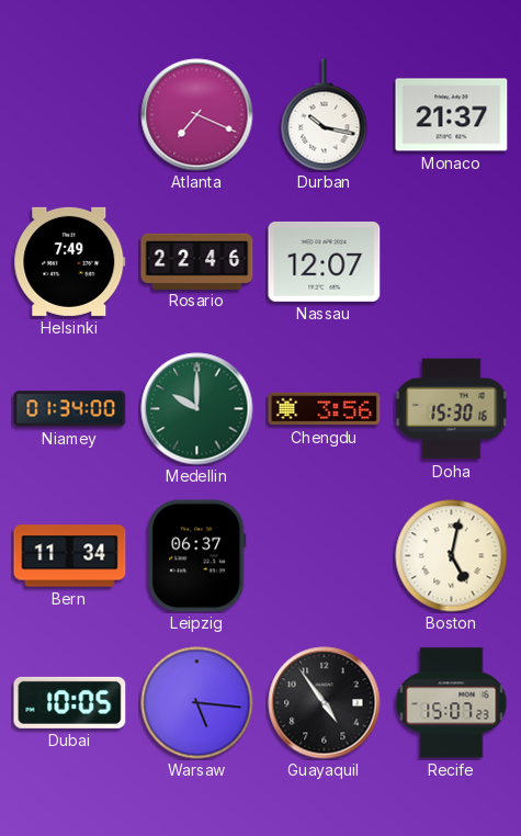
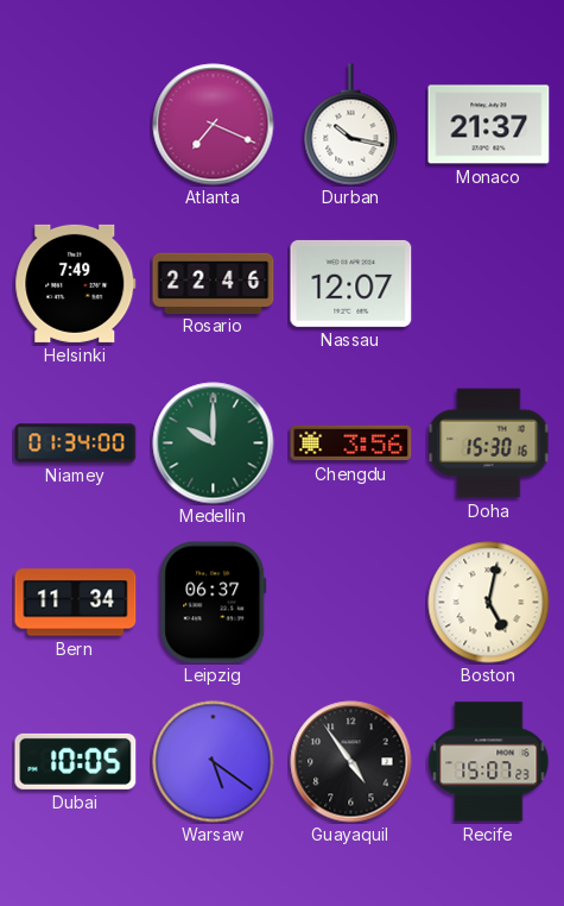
Warsaw: 5:16 -> 5:21
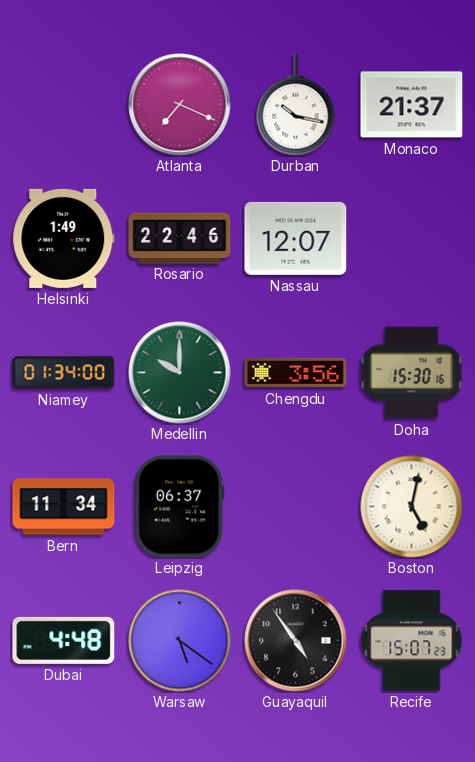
Helsinki: 7:49 -> 1:49
Dubai: 10:05 -> 4:48
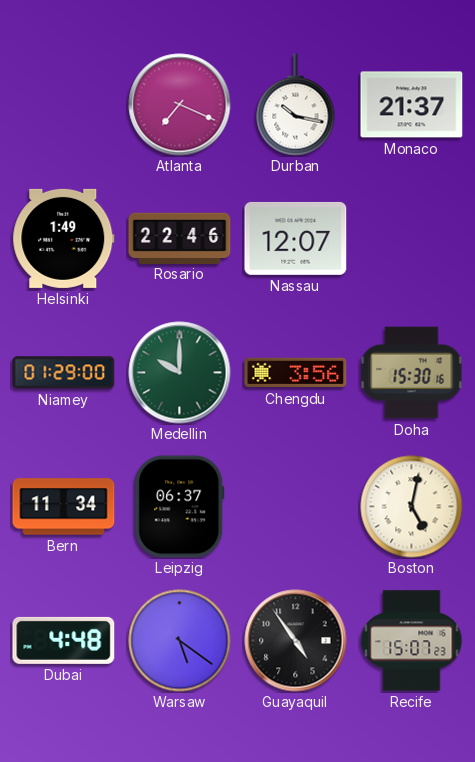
Niamey: 01:34 -> 01:29
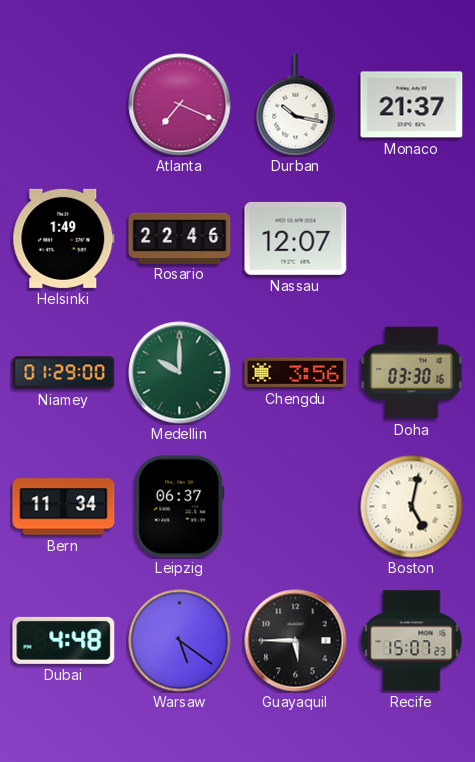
Doha: 15:30 -> 03:30
Guayaquil: 4:54 -> 5:45
